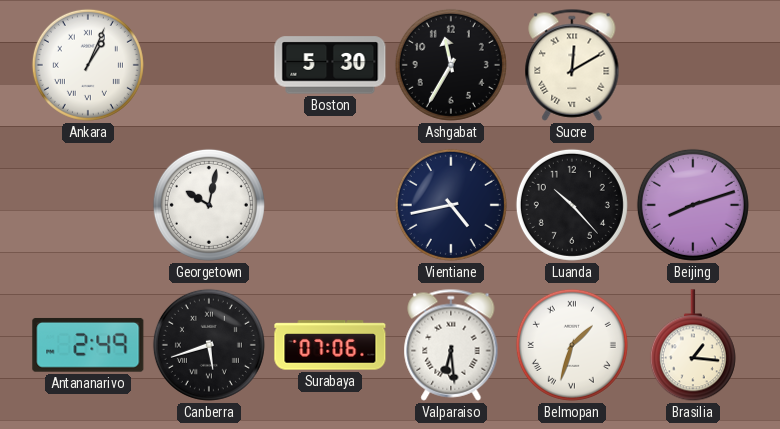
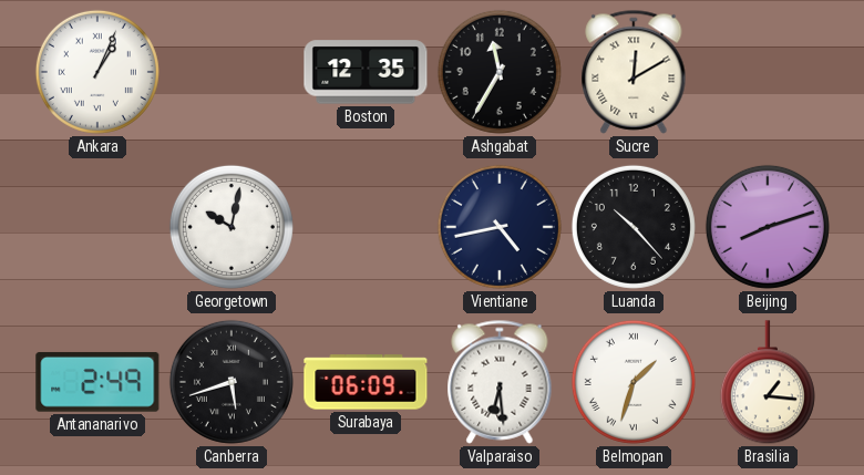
Boston: 5:30 -> 12:35
Surabaya: 07:06 -> 06:09
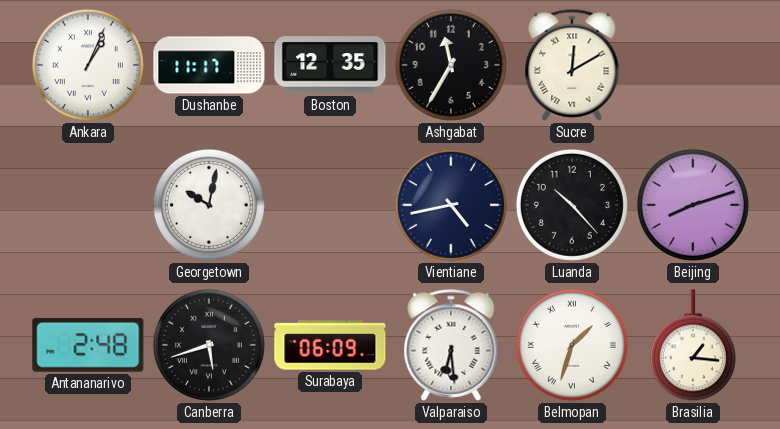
Dushanbe: none -> 11:17
Antananarivo: 2:49 -> 2:48
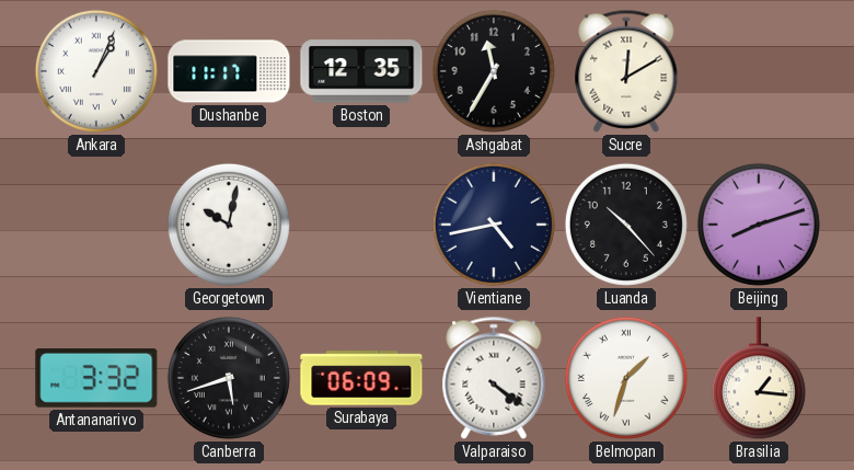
Antananarivo: 2:48 -> 3:32
Valparaiso: 6:29 -> 4:21
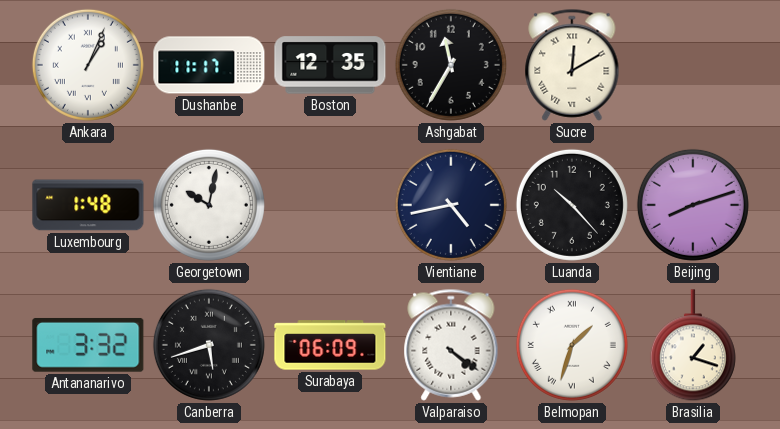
Luxembourg: none -> 1:48
Brasilia: 1:16 -> 1:18
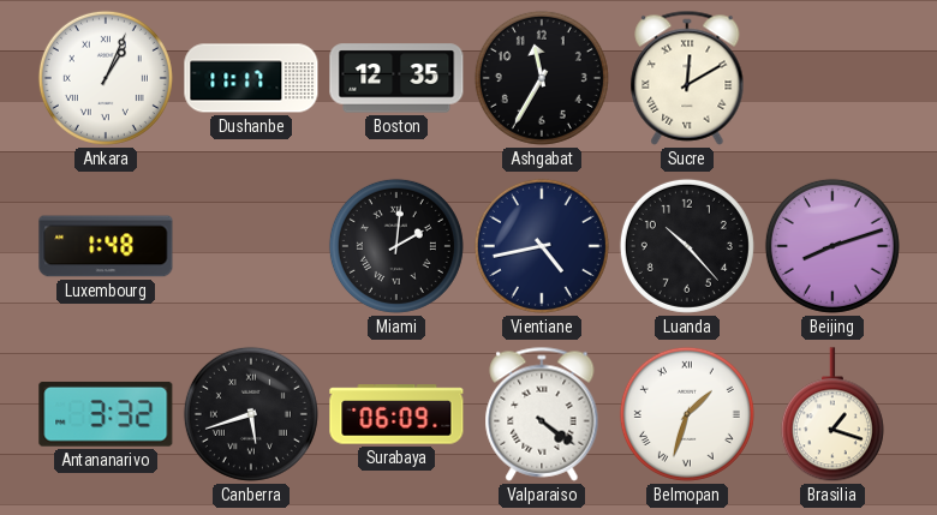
Georgetown: 10:02 -> none
Miami: none -> 2:01
